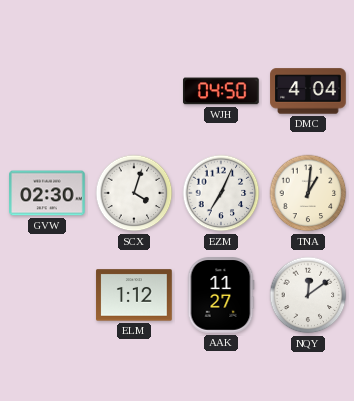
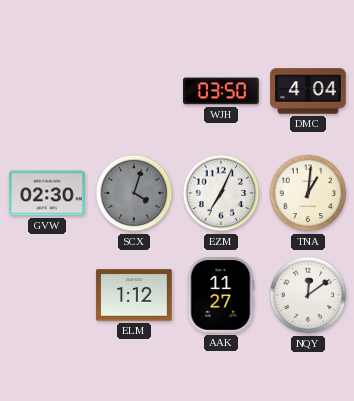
WJH: 04:50 -> 03:50
SCX dial: white -> grey
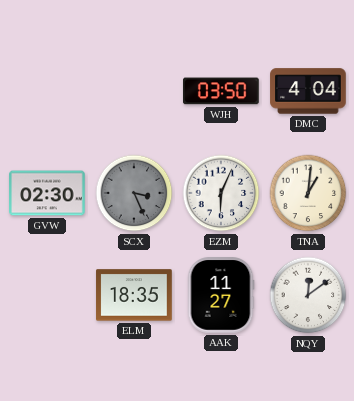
SCX: 4:03 -> 3:26
EZM: 7:04 -> 6:04
ELM: 1:12 -> 18:35
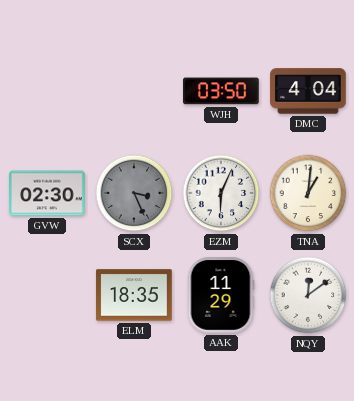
AAK: 11:27 -> 11:29
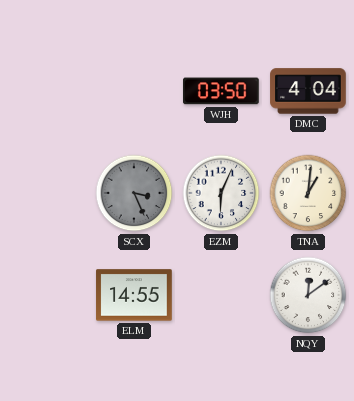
GVW: 02:30 -> none
ELM: 18:35 -> 14:55
AAK: 11:29 -> none
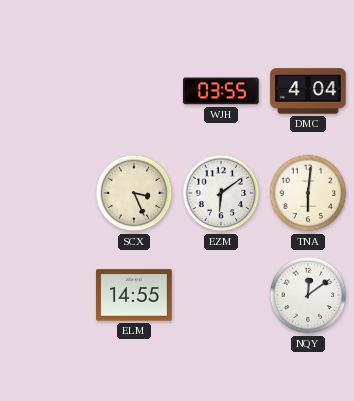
WJH: 03:50 -> 03:55
SCX dial: grey -> cream
EZM: 6:04 -> 6:09
TNA: 1:01 -> 6:01
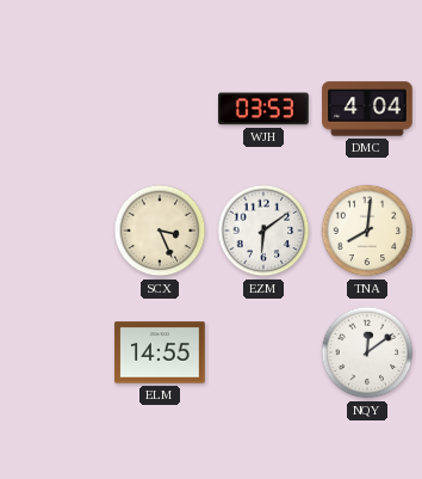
WJH: 03:55 -> 03:53
TNA: 6:01 -> 8:01
